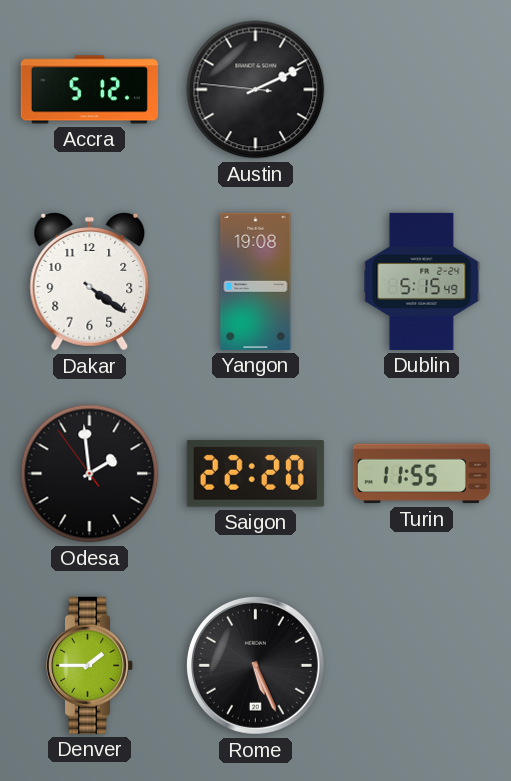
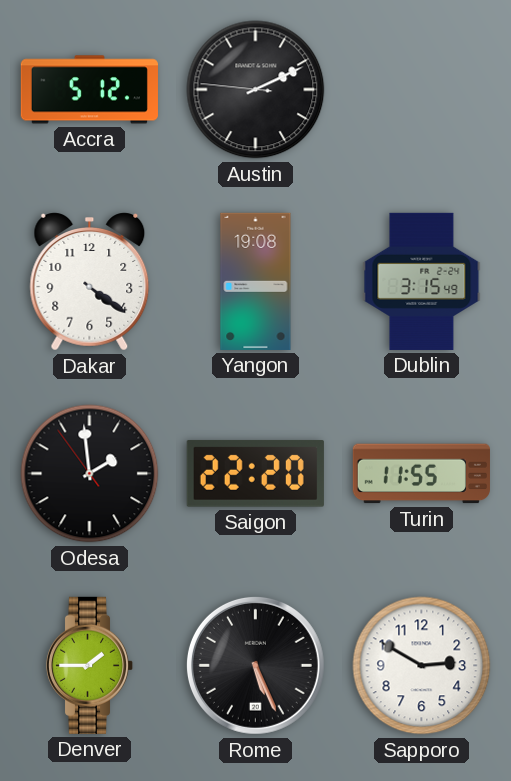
Dublin: 5:15 -> 3:15
Sapporo: none -> 2:50
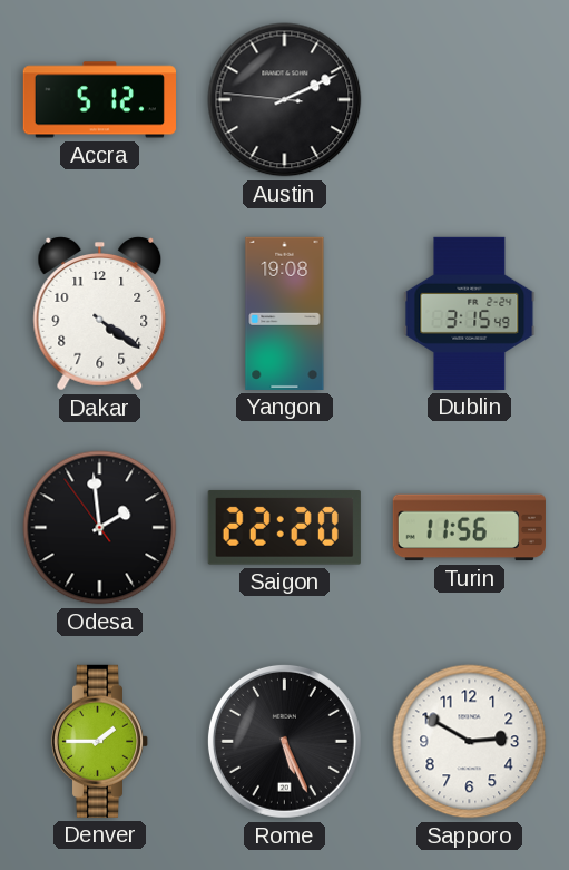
Turin: 11:55 -> 11:56
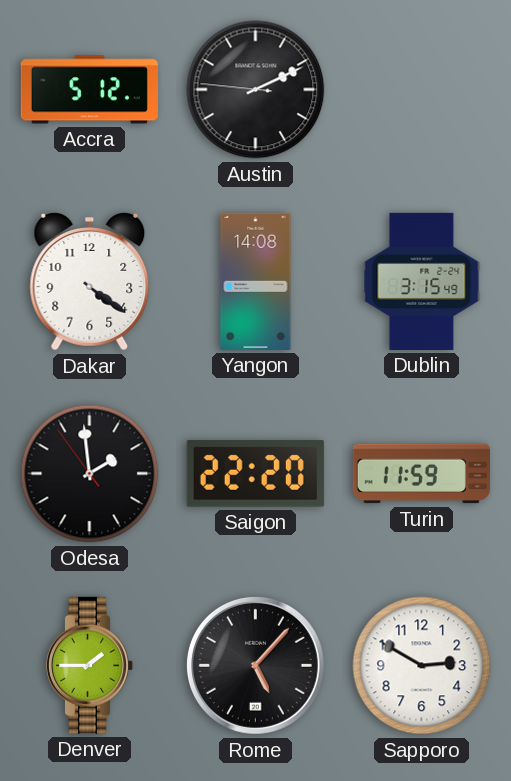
Yangon: 19:08 -> 14:08
Turin: 11:56 -> 11:59
Rome: 5:26 -> 5:07
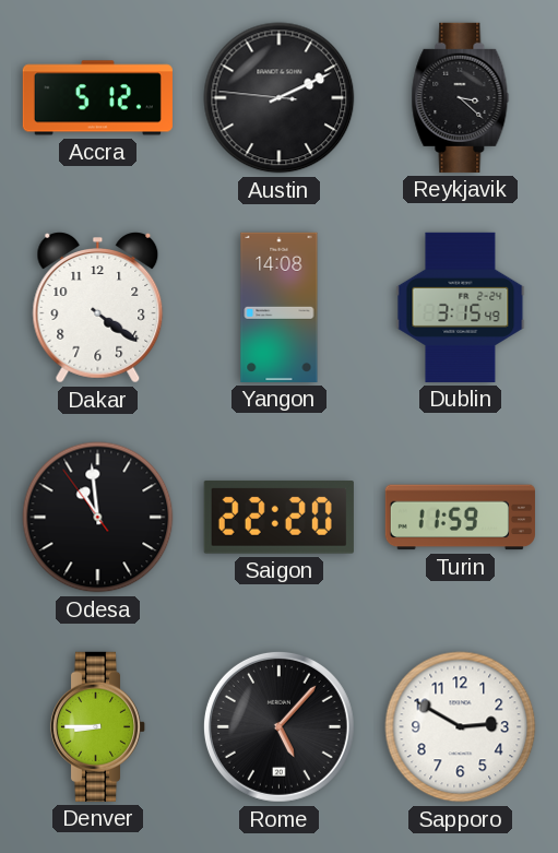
Reykjavik: none -> 3:22
Odesa: 1:58 -> 10:58
Denver: 1:45 -> 8:45
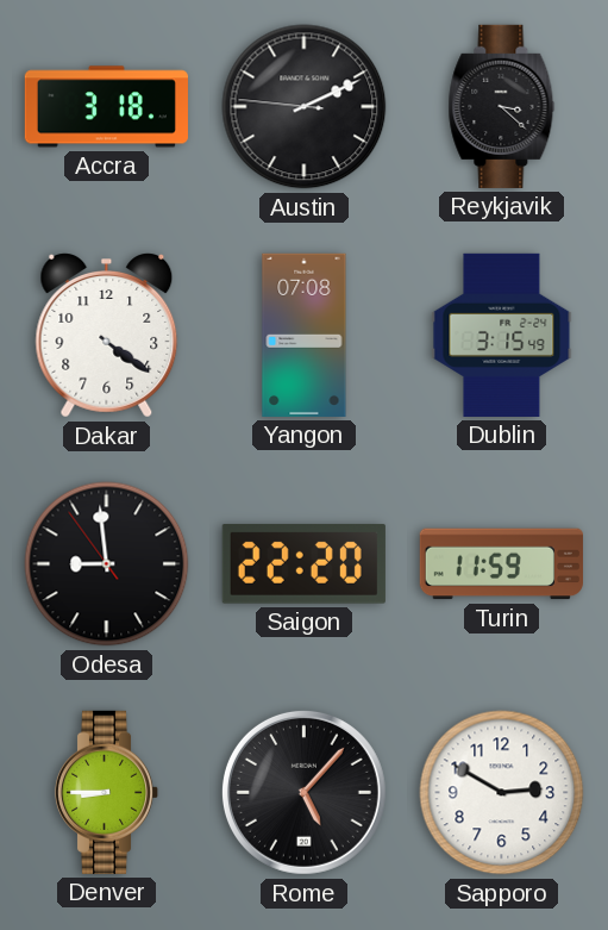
Accra: 5:12 -> 3:18
Yangon: 14:08 -> 07:08
Odesa: 10:58 -> 8:58
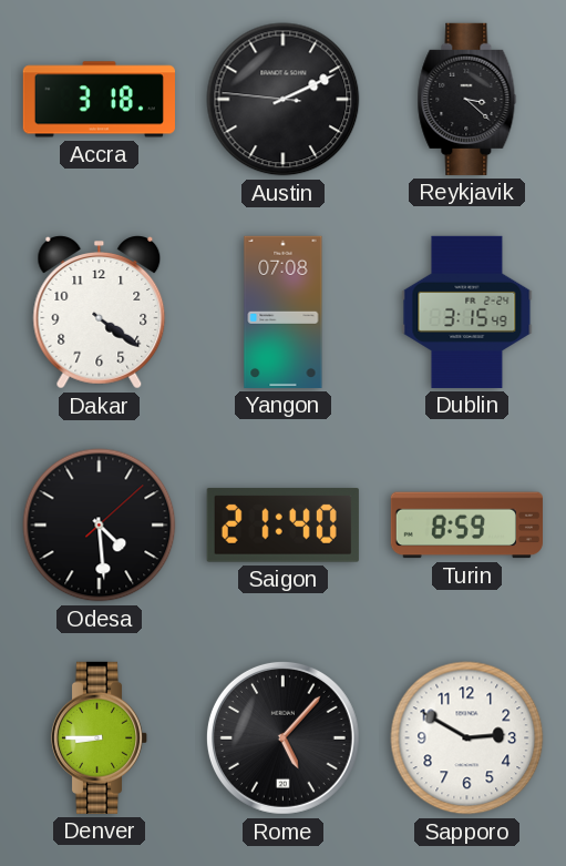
Odesa: 8:58 -> 4:29
Saigon: 22:20 -> 21:40
Turin: 11:59 -> 8:59
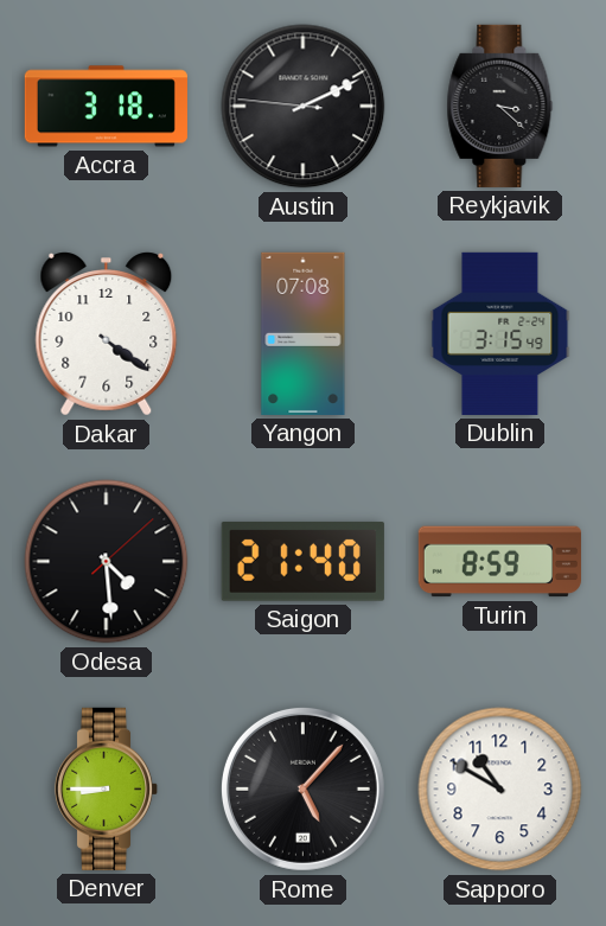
Sapporo: 2:50 -> 10:50
